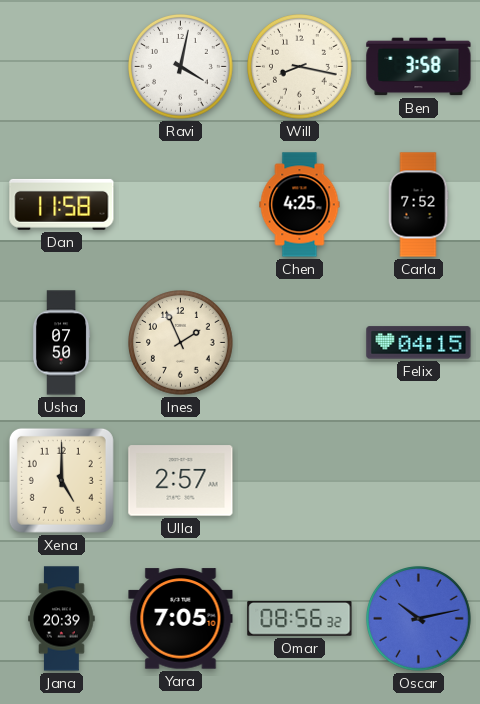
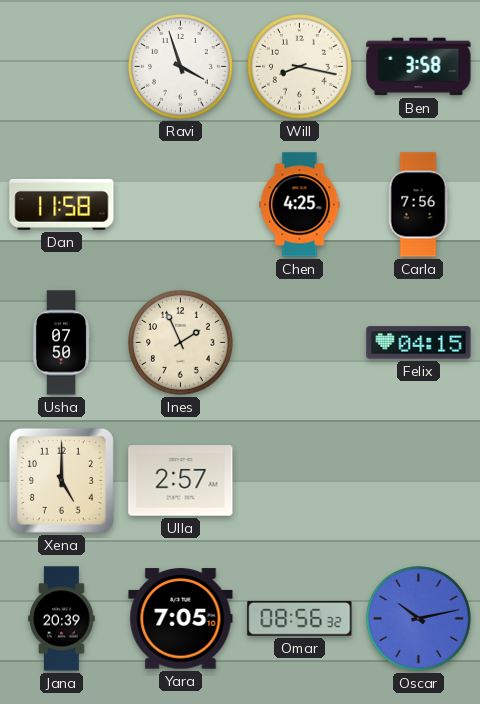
Ravi: 4:02 -> 3:57
Carla: 7:52 -> 7:56
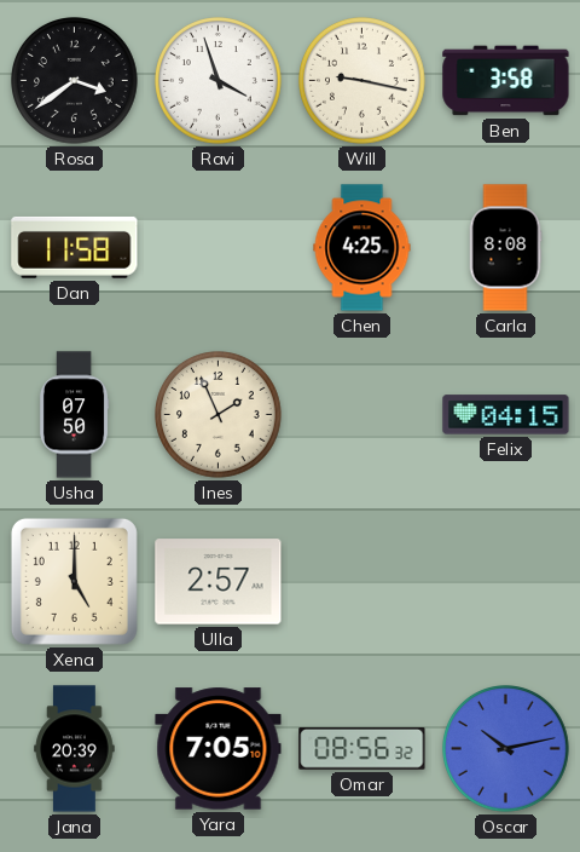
Rosa: none -> 3:39
Will: 8:17 -> 9:17
Carla: 7:56 -> 8:08
